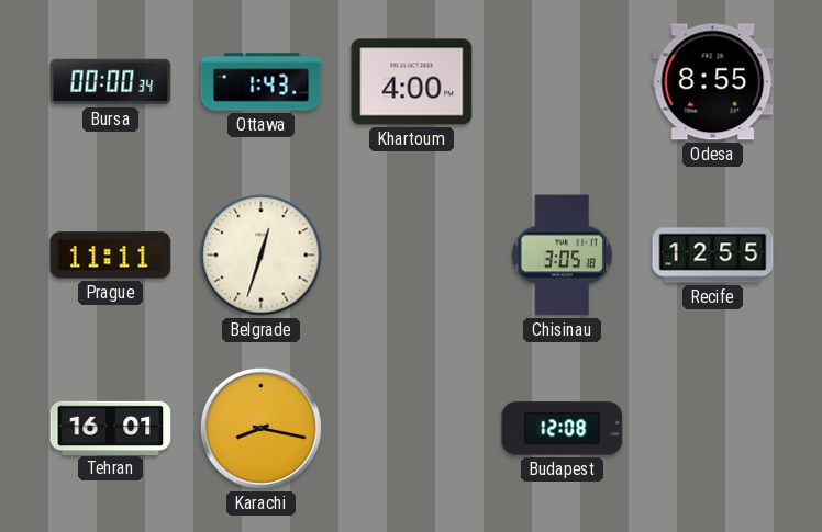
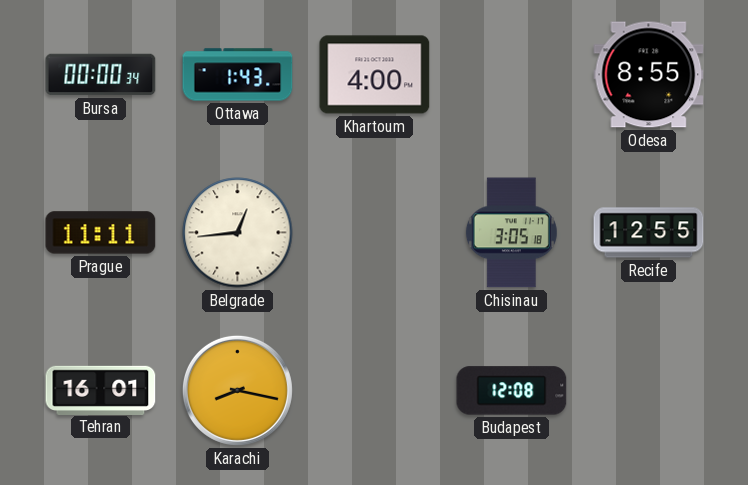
Belgrade: 12:33 -> 12:44
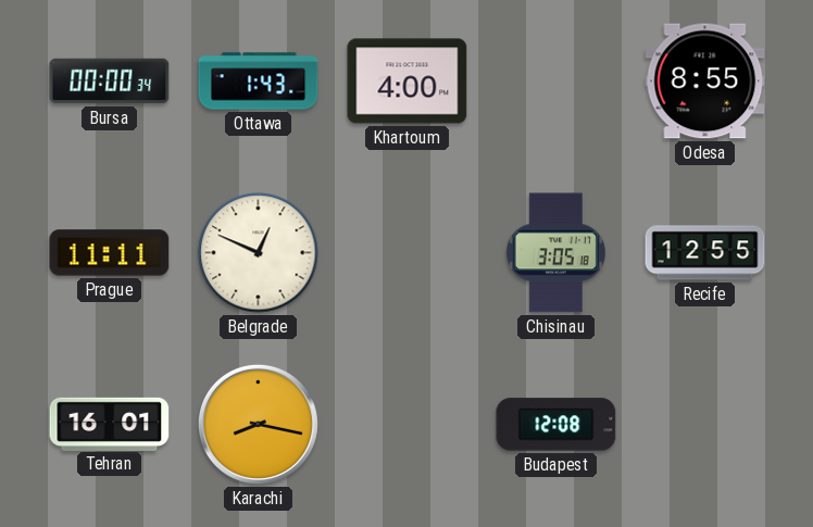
Belgrade: 12:44 -> 12:49
